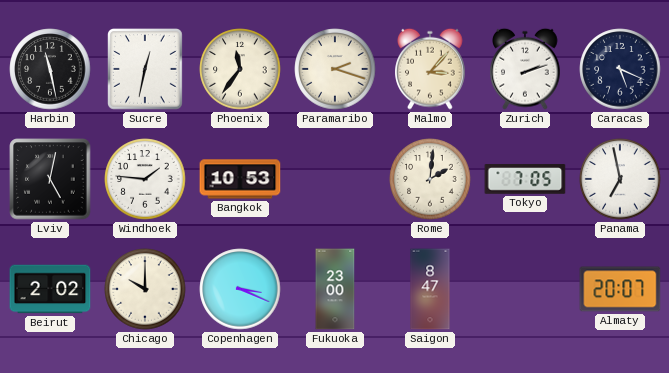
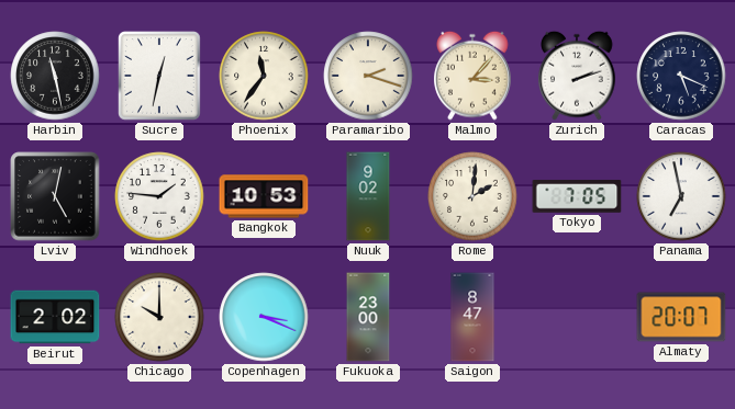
Nuuk: none -> 9:02
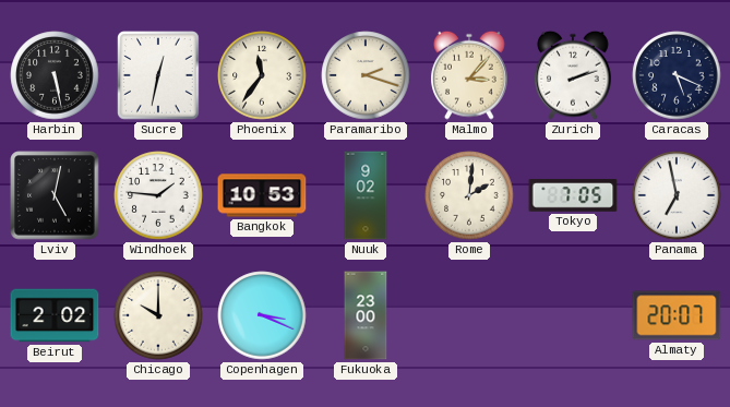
Harbin: 11:28 -> 5:28
Saigon: 8:47 -> none
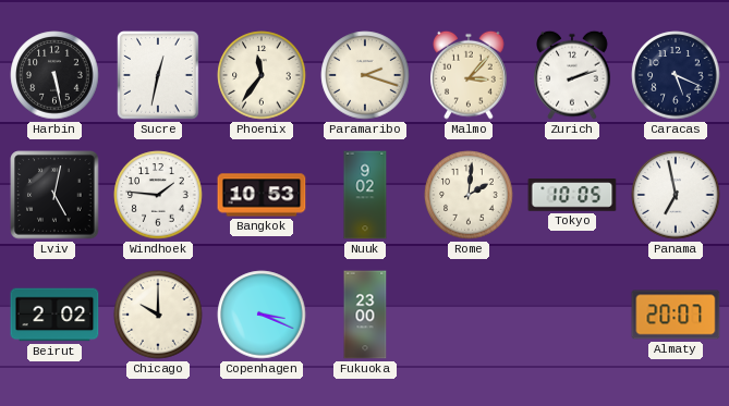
Tokyo: 7:05 -> 10:05
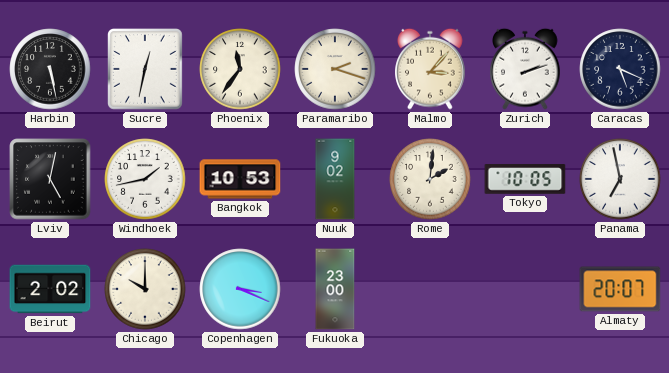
Windhoek: 1:46 -> 1:43
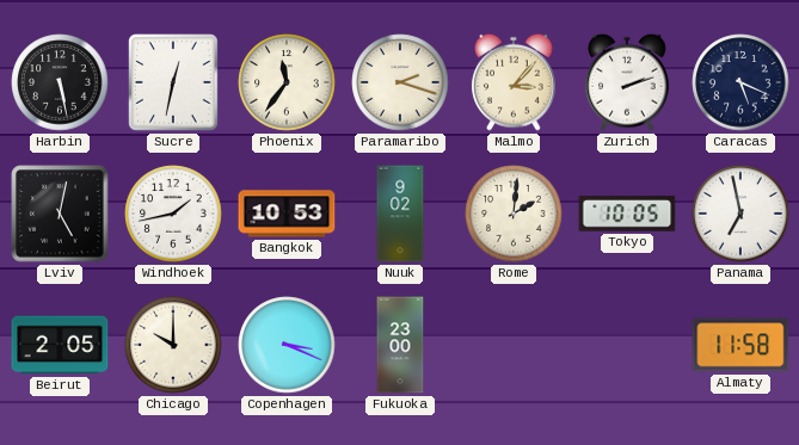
Beirut: 2:02 -> 2:05
Almaty: 20:07 -> 11:58
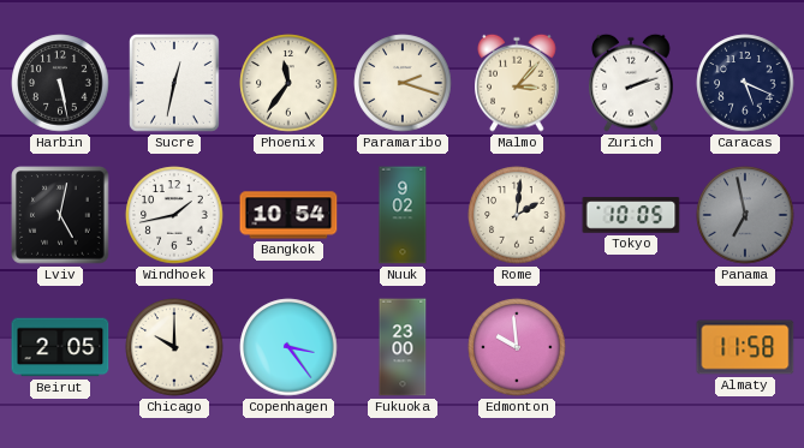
Bangkok: 10:53 -> 10:54
Panama dial: white -> grey
Copenhagen: 3:19 -> 3:24
Edmonton: none -> 9:59
